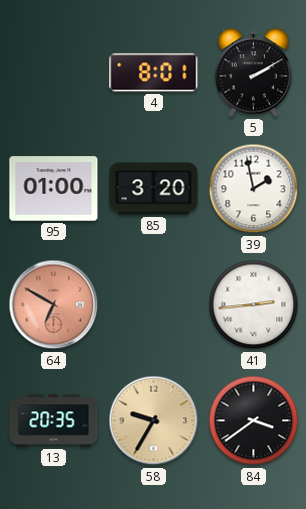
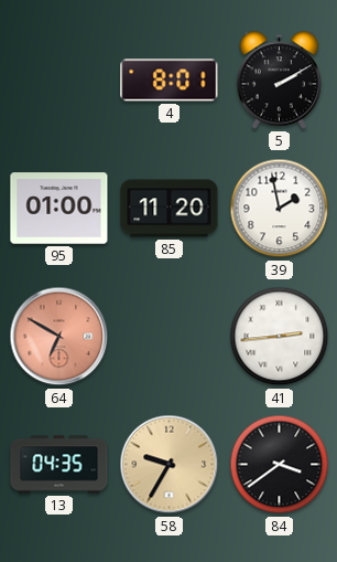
85: 3:20 -> 11:20
13: 20:35 -> 04:35
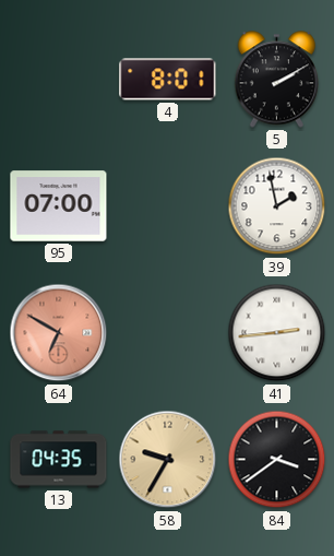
95: 01:00 -> 07:00
85: 11:20 -> none
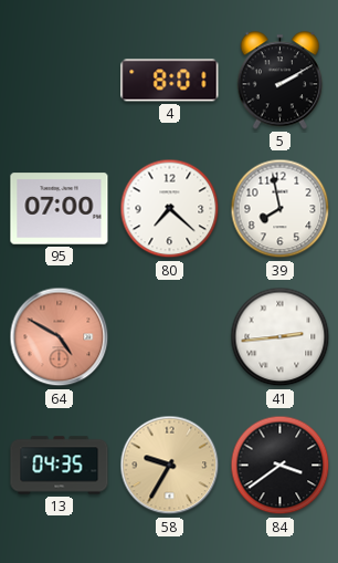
80: none -> 7:22
39: 1:58 -> 7:58
64: 6:50 -> 4:50
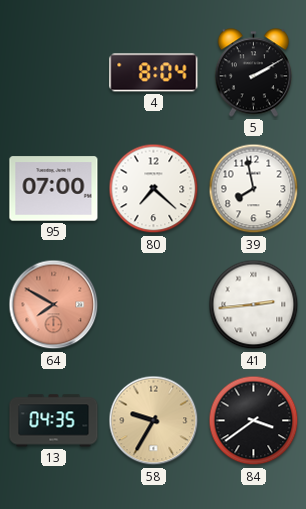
4: 8:01 -> 8:04
64: 4:50 -> 7:50
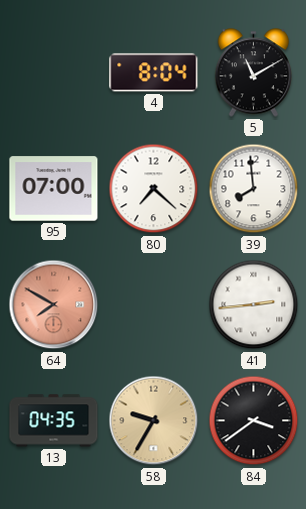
5: 2:10 -> 11:10
39: 7:58 -> 7:59
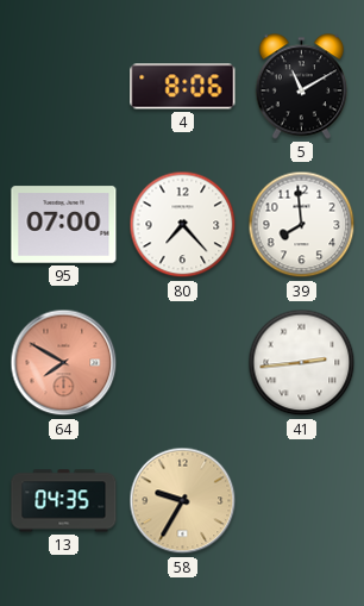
4: 8:04 -> 8:06
80: 7:22 -> 7:23
84: 3:39 -> none
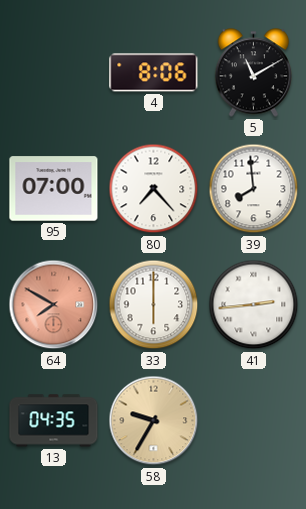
33: none -> 6:00
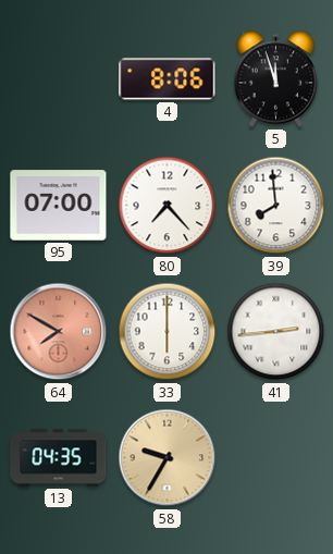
5: 11:10 -> 11:57
